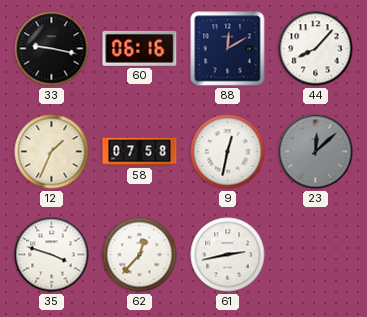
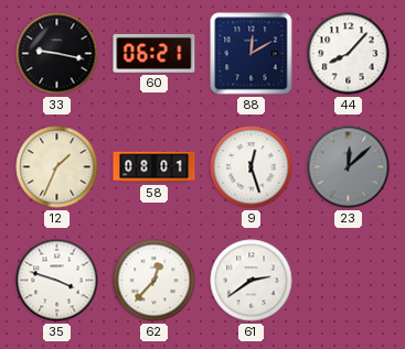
60: 06:16 -> 06:21
58: 07:58 -> 08:01
9: 12:32 -> 12:27
61: 2:43 -> 2:39
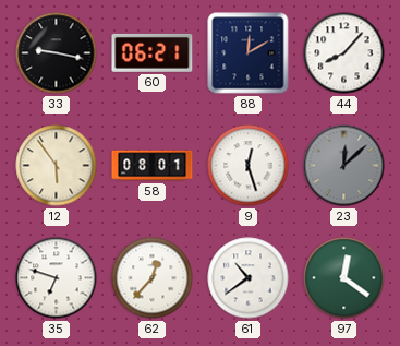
12: 1:34 -> 5:54
35: 3:48 -> 6:48
61: 2:39 -> 10:39
97: none -> 12:21
